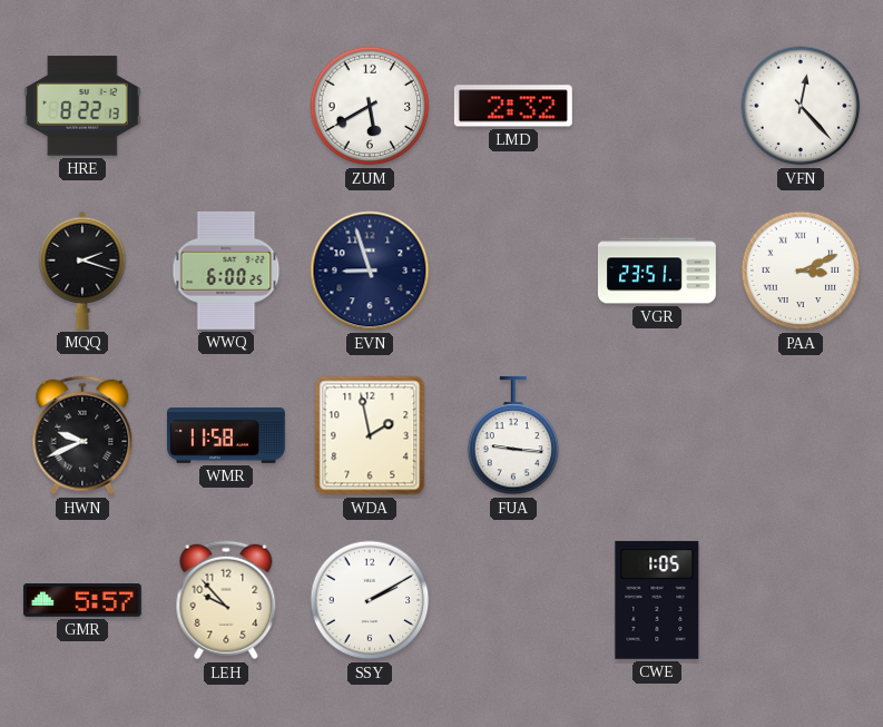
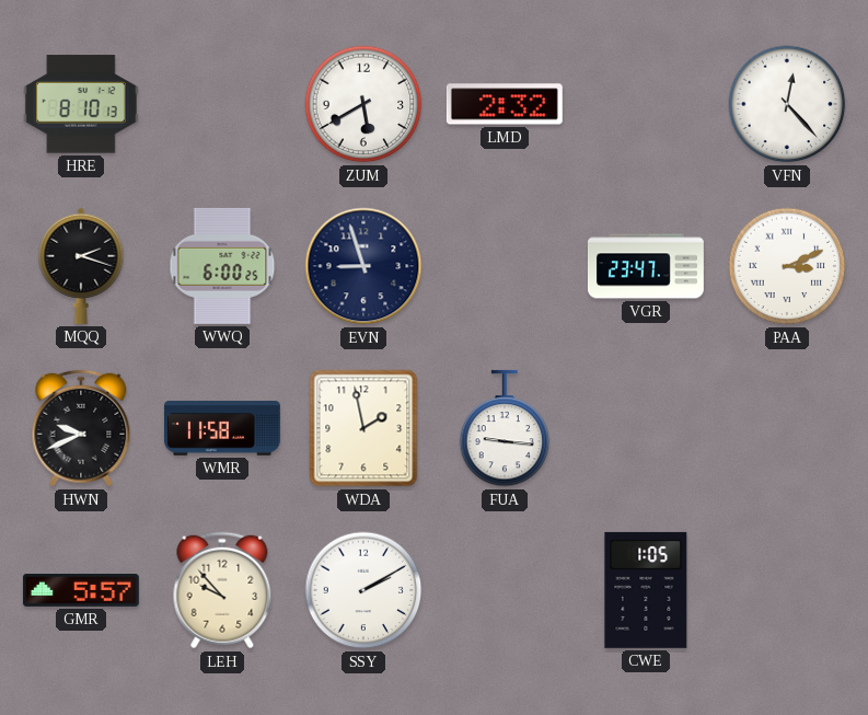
HRE: 8:22 -> 8:10
VGR: 23:51 -> 23:47
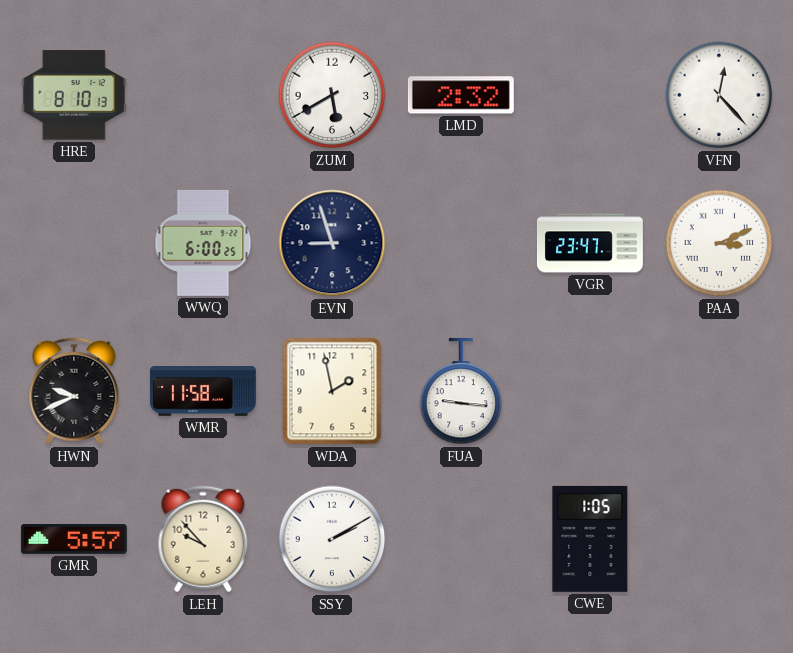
MQQ: 2:18 -> none
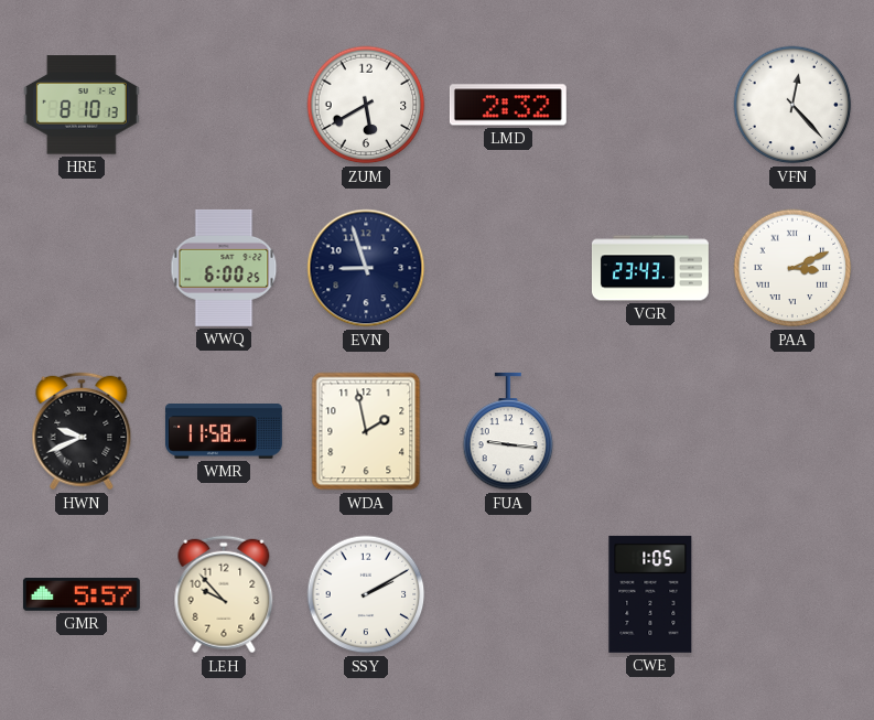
VGR: 23:47 -> 23:43
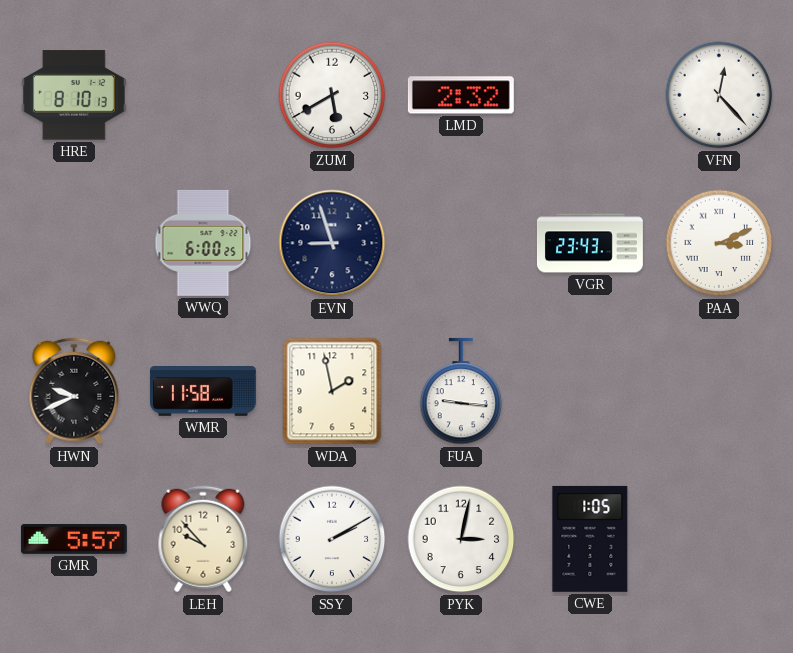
PYK: none -> 3:02
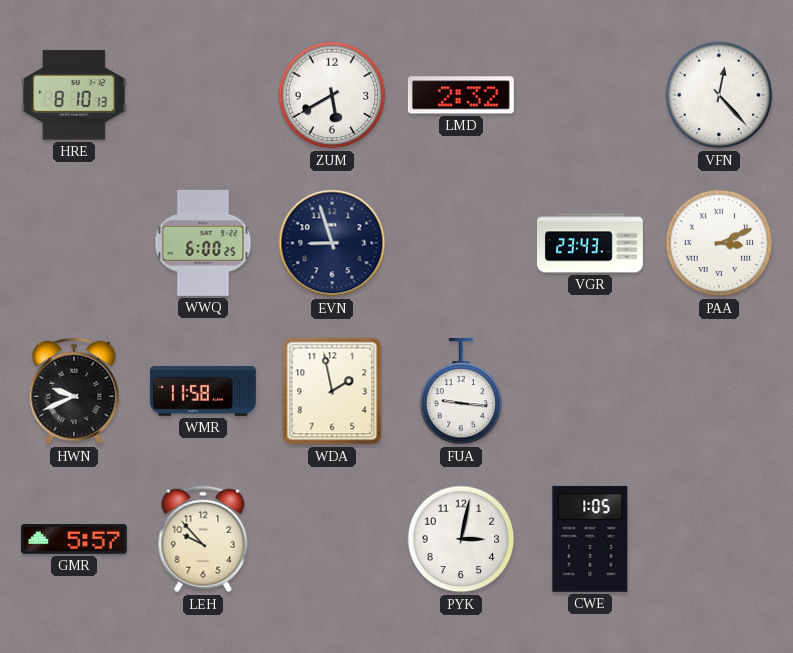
SSY: 2:10 -> none
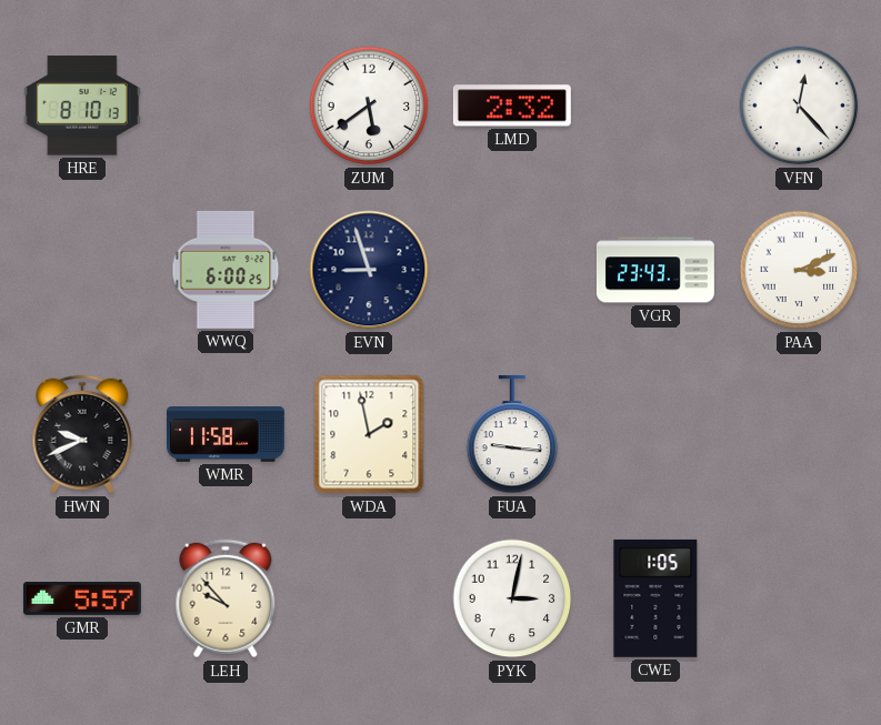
ZUM: 5:40 -> 5:39
